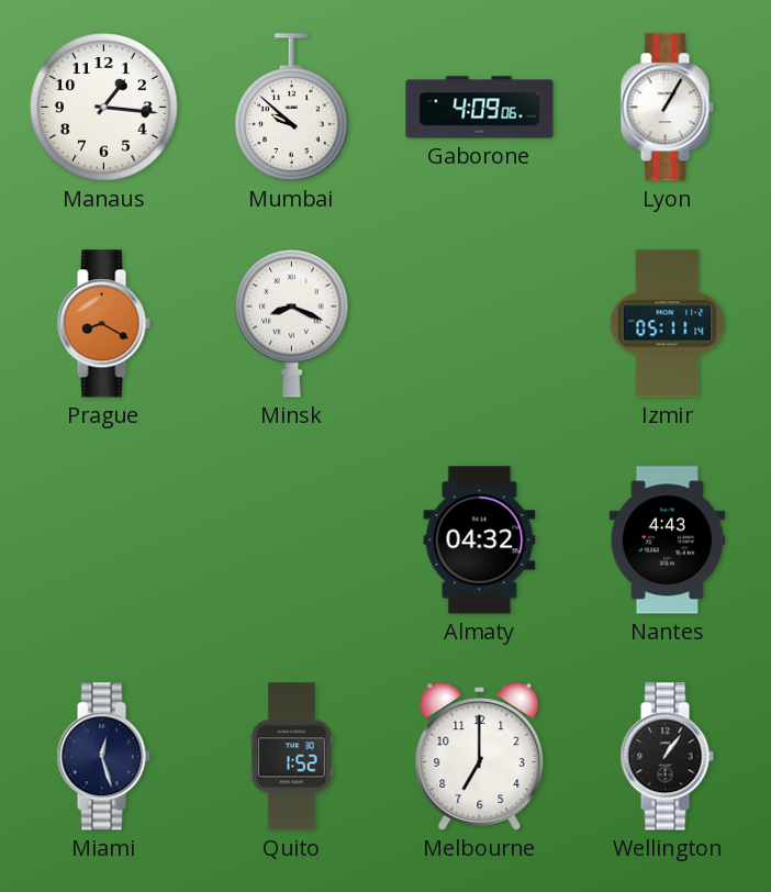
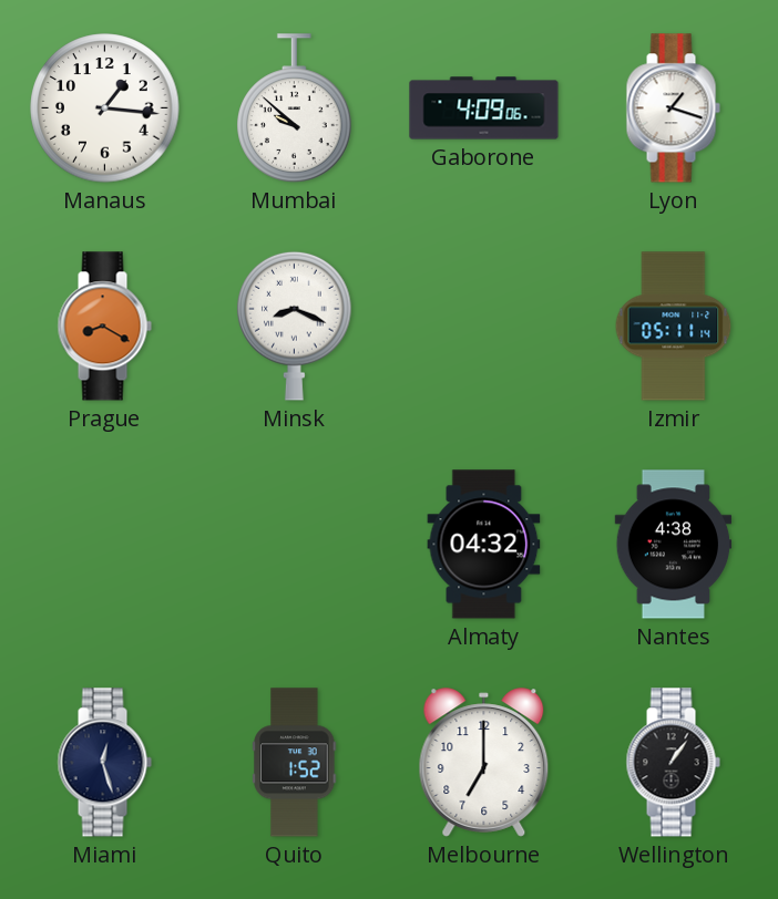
Lyon: 1:05 -> 1:18
Nantes: 4:43 -> 4:38
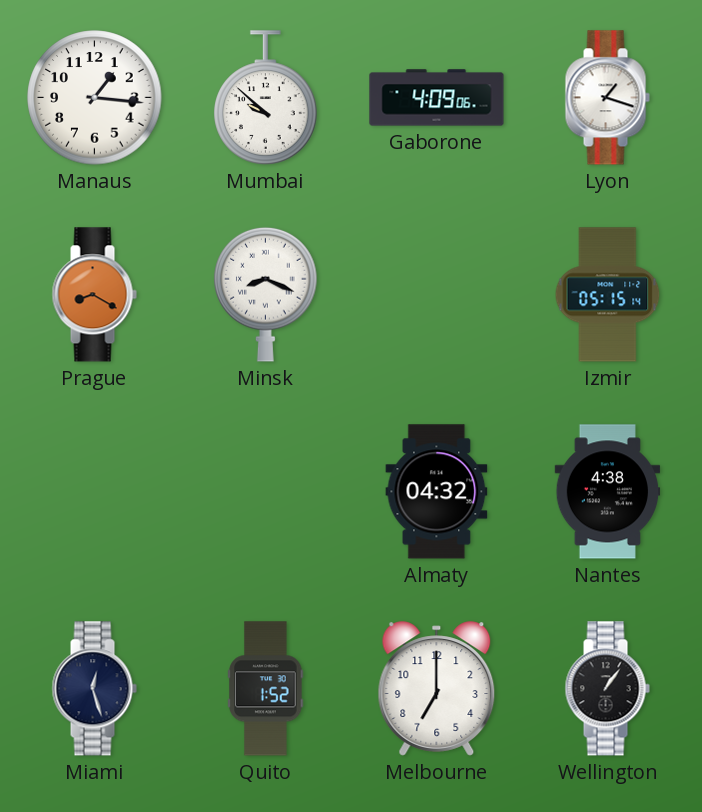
Izmir: 05:11 -> 05:15
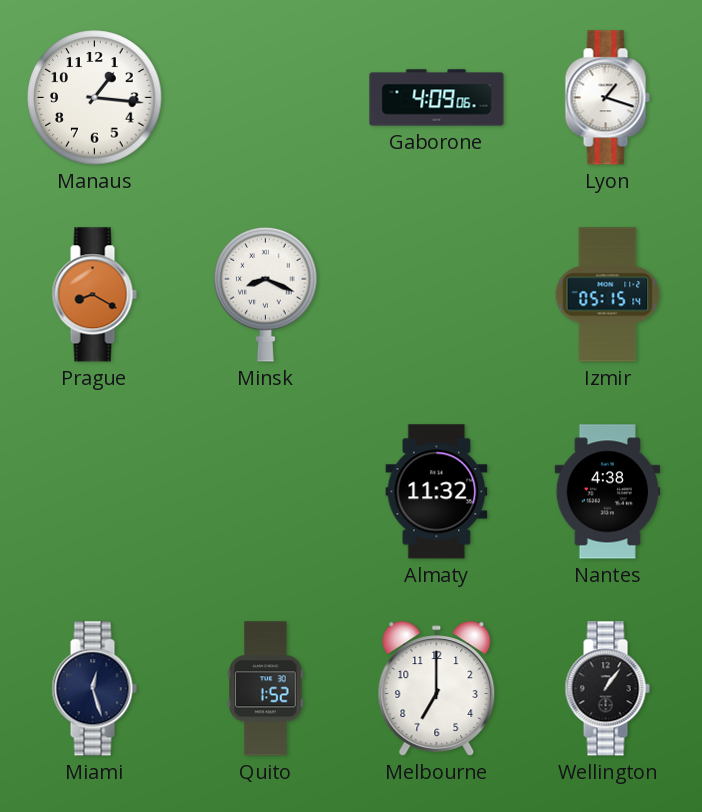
Mumbai: 9:52 -> none
Almaty: 04:32 -> 11:32
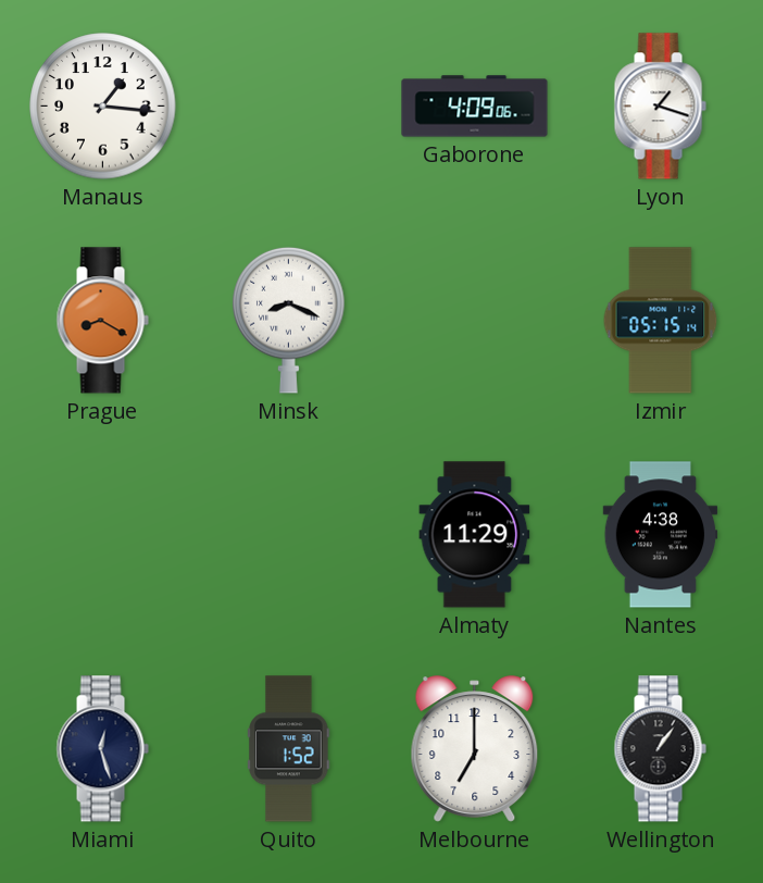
Almaty: 11:32 -> 11:29
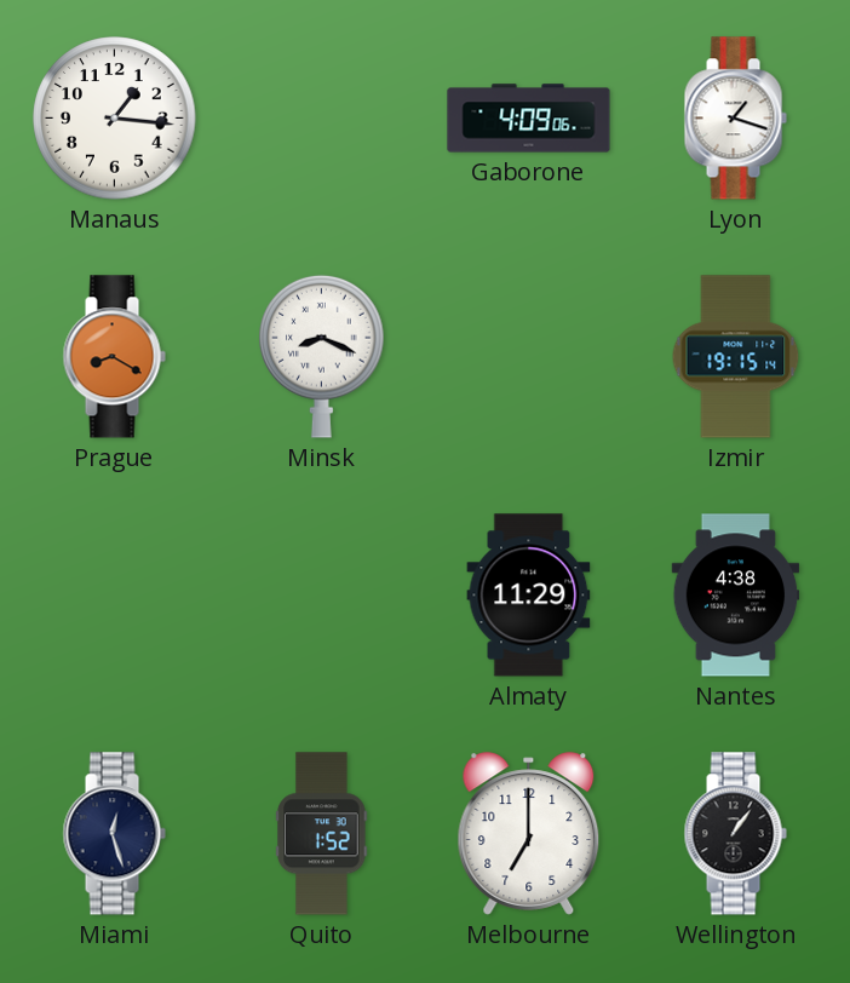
Izmir: 05:15 -> 19:15
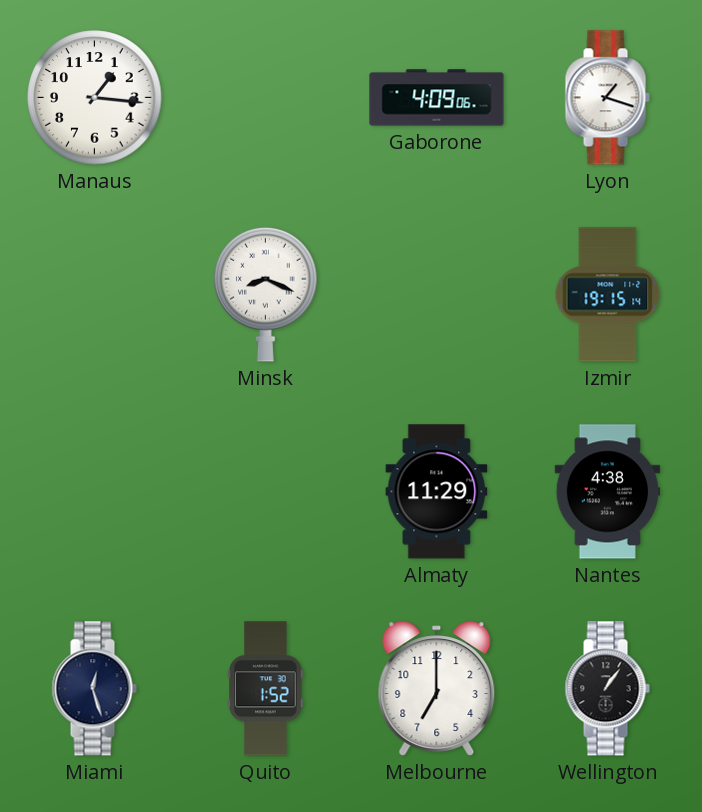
Prague: 8:20 -> none
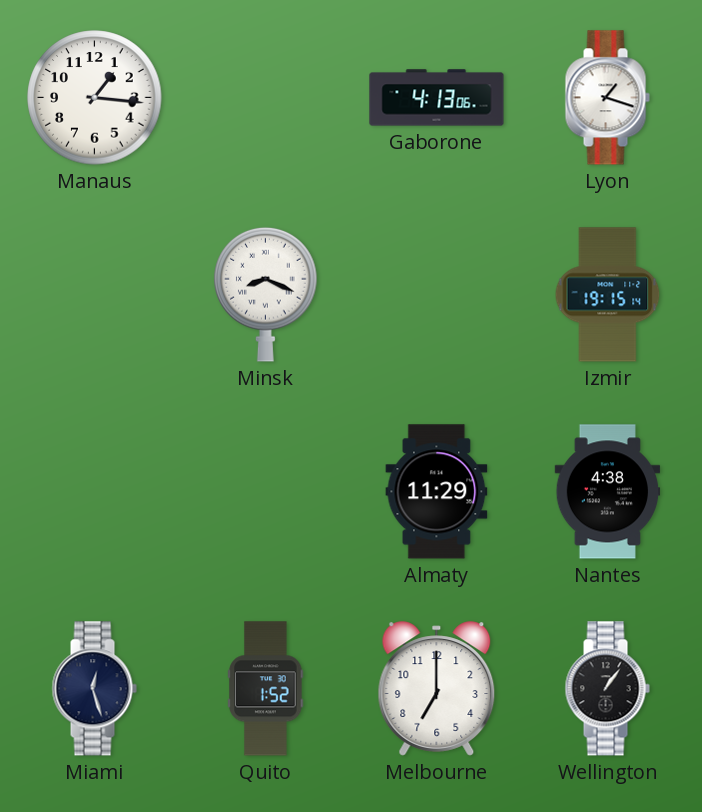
Gaborone: 4:09 -> 4:13
